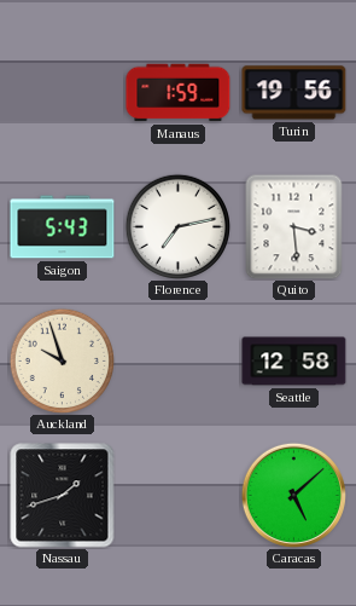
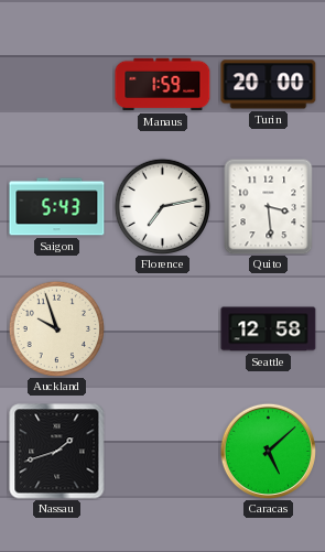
Turin: 19:56 -> 20:00
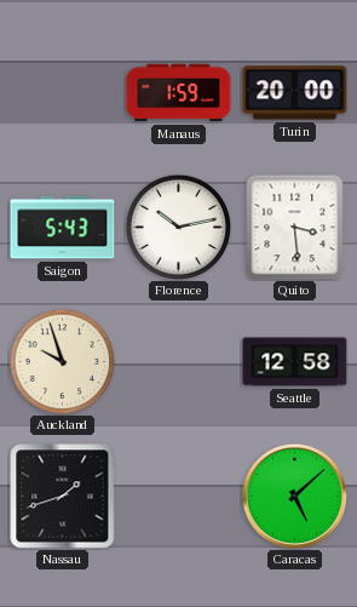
Florence: 7:13 -> 10:13
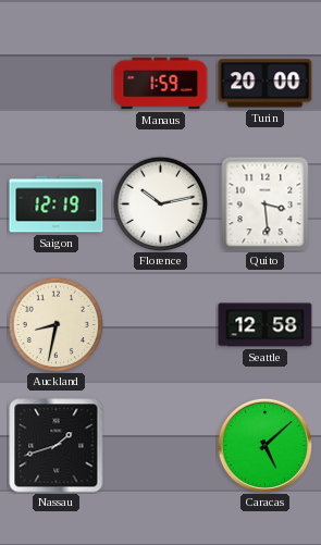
Saigon: 5:43 -> 12:19
Auckland: 9:57 -> 8:32
